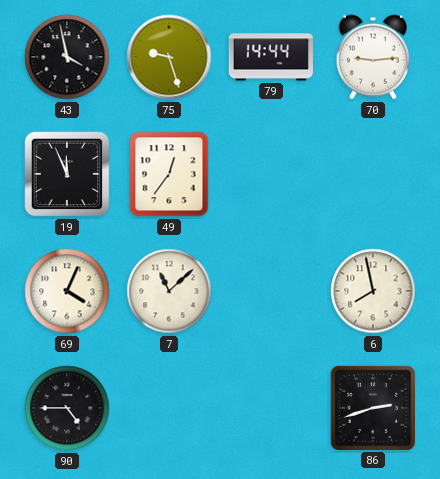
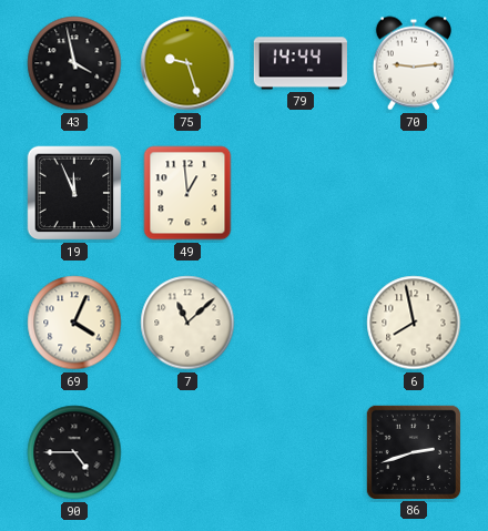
49: 12:36 -> 12:59
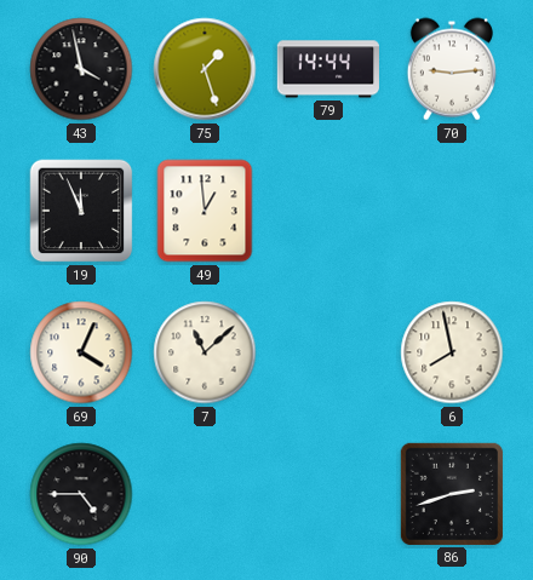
75: 9:27 -> 1:27
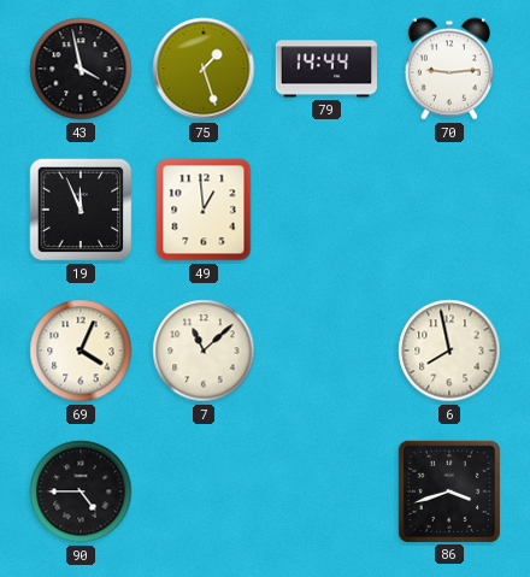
86: 2:42 -> 3:42
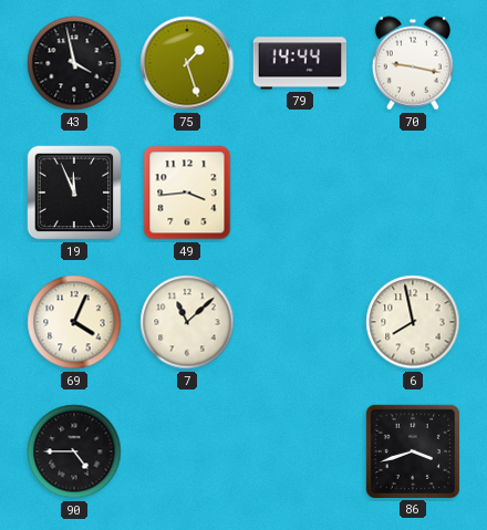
70: 9:14 -> 9:17
49: 12:59 -> 3:44
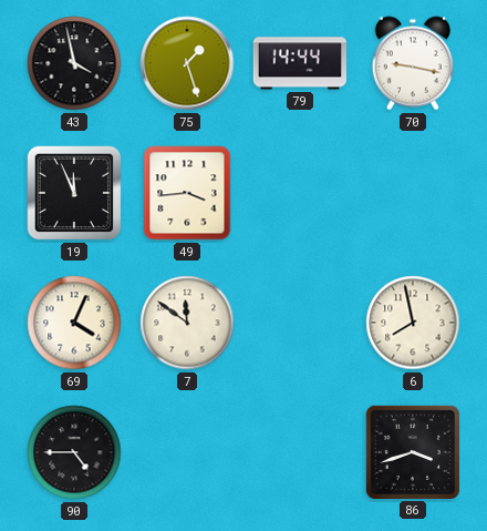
7: 11:08 -> 11:51
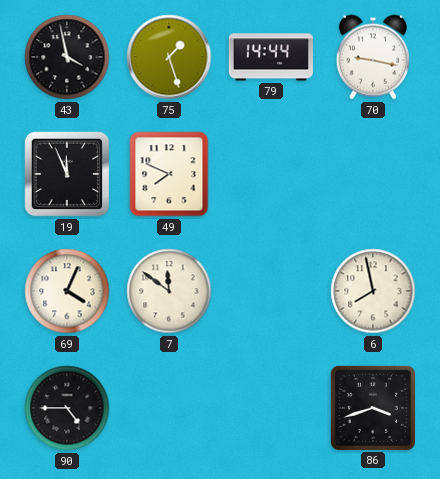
49: 3:44 -> 7:49
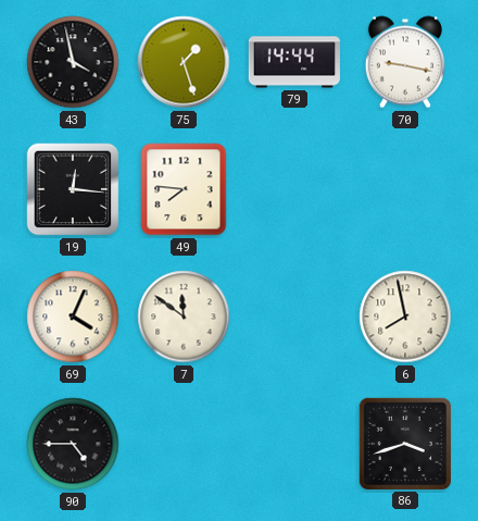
19: 11:56 -> 12:16
49: 7:49 -> 7:46
